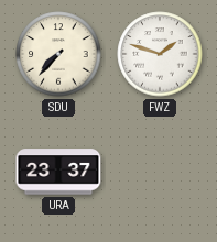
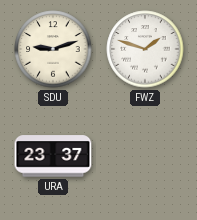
SDU: 7:37 -> 9:12
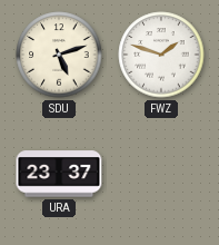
SDU: 9:12 -> 5:12
